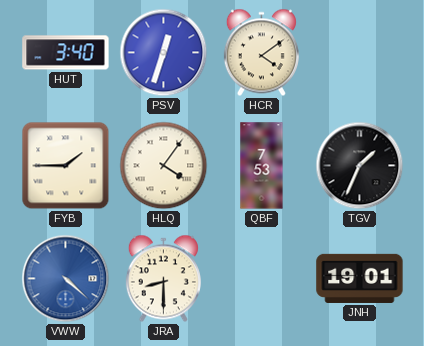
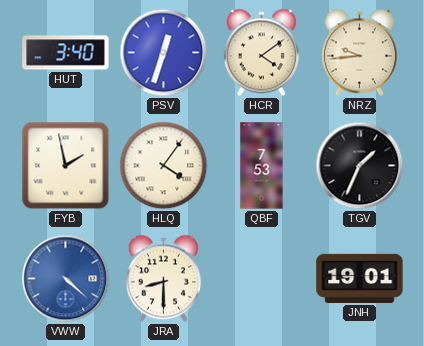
NRZ: none -> 9:44
FYB: 1:45 -> 1:58
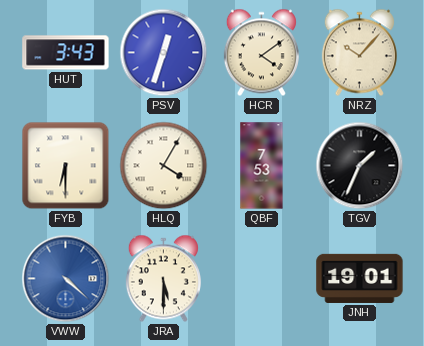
HUT: 3:40 -> 3:43
NRZ: 9:44 -> 10:07
FYB: 1:58 -> 6:30
HLQ: 4:06 -> 4:05
JRA: 8:30 -> 5:30
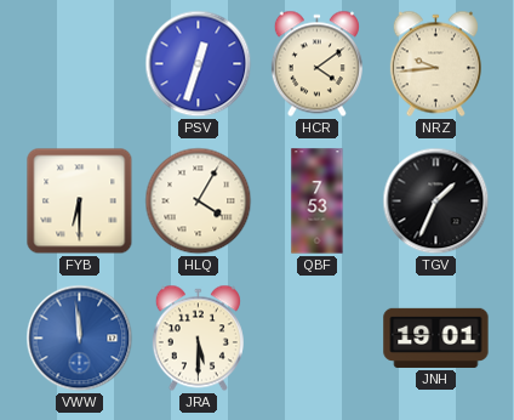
HUT: 3:43 -> none
NRZ: 10:07 -> 9:44
VWW: 4:22 -> 11:59
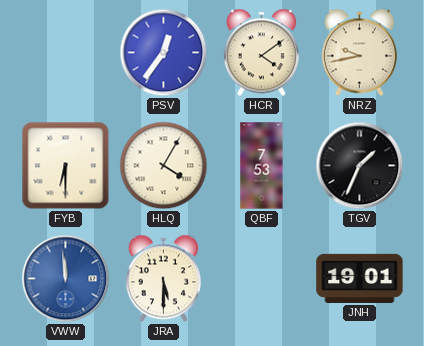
PSV: 12:33 -> 12:36
NRZ: 9:44 -> 9:43
